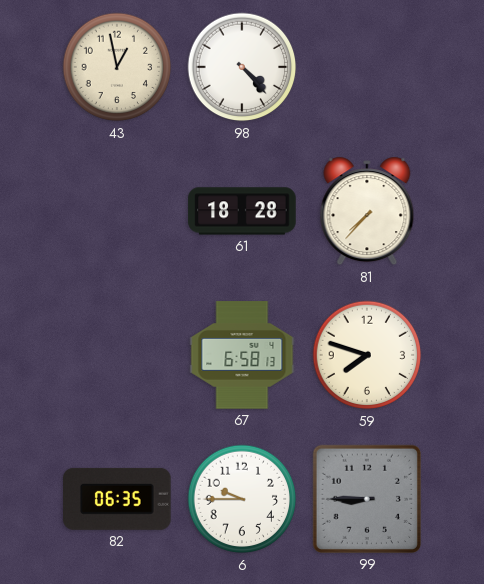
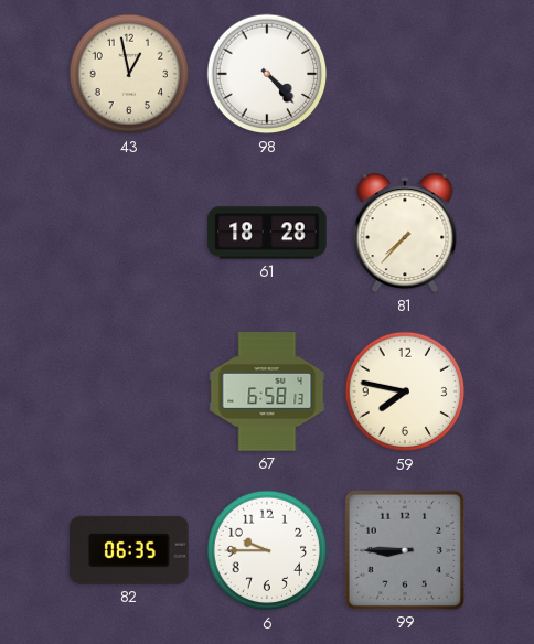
59: 7:48 -> 7:47
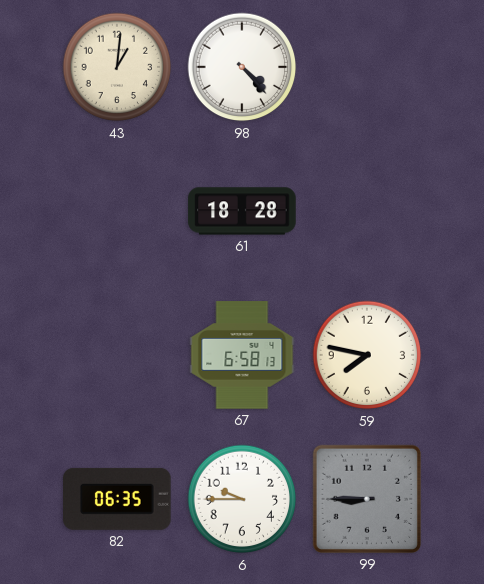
43: 12:58 -> 1:01
81: 7:37 -> none
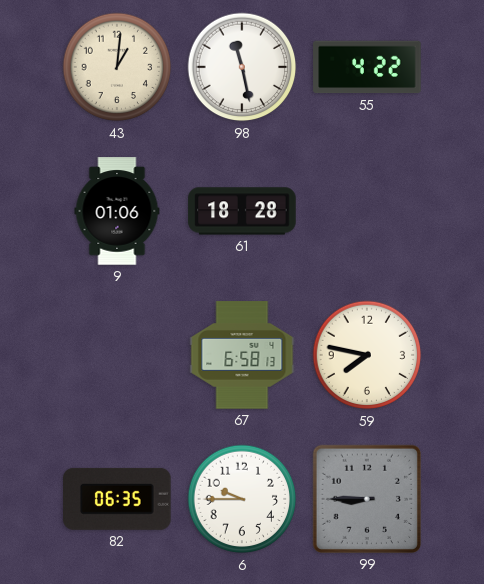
98: 4:23 -> 11:28
55: none -> 4:22
9: none -> 01:06
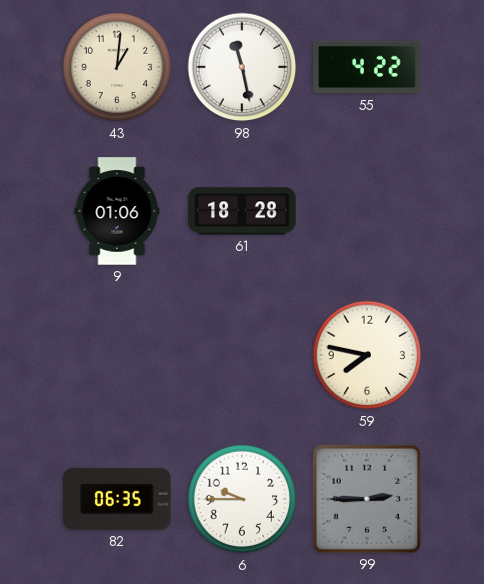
67: 6:58 -> none
99: 8:45 -> 2:45
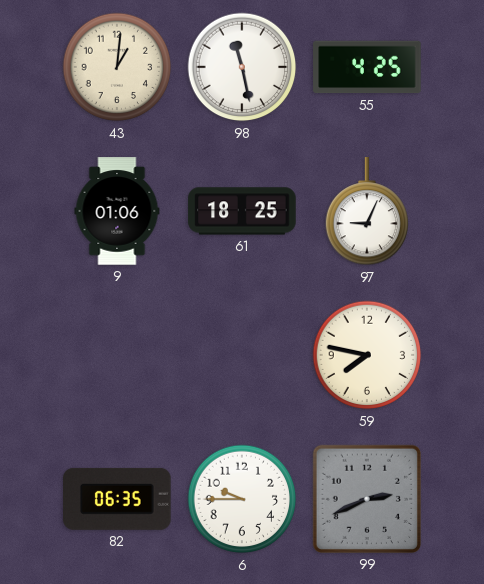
55: 4:22 -> 4:25
61: 18:28 -> 18:25
97: none -> 9:04
99: 2:45 -> 2:41
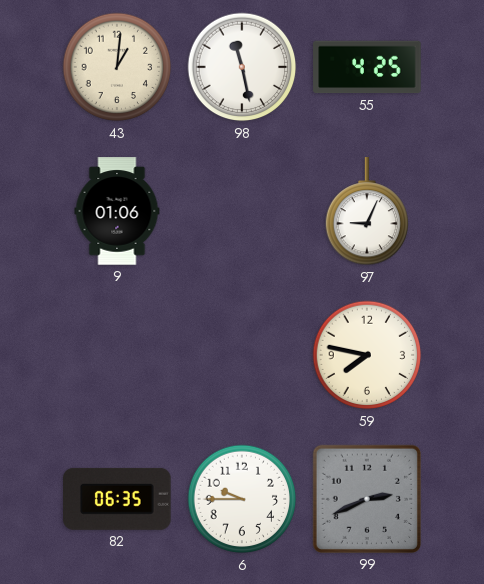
61: 18:25 -> none
